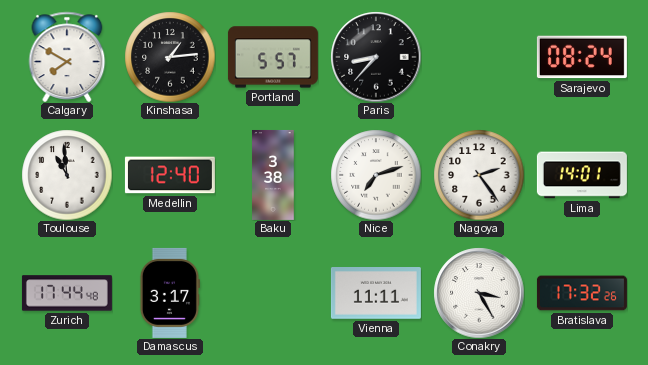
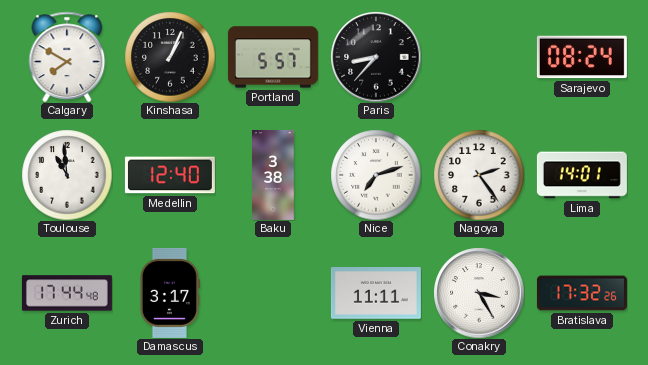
Kinshasa: 1:14 -> 1:04
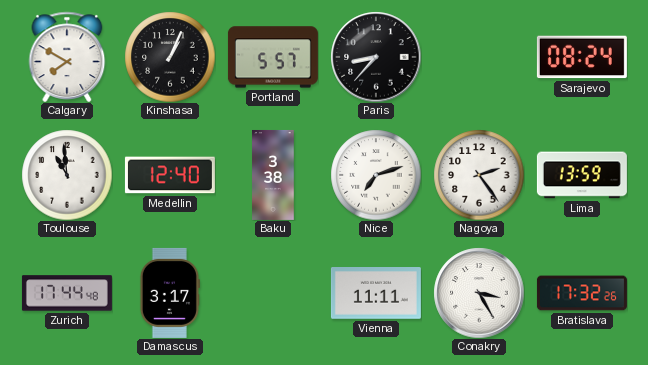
Lima: 14:01 -> 13:59
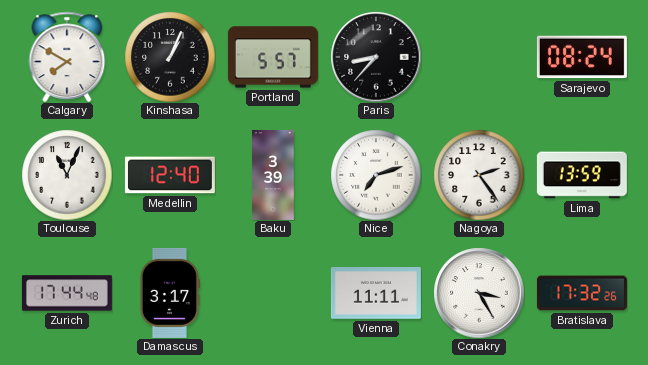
Toulouse: 10:59 -> 11:04
Baku: 3:38 -> 3:39
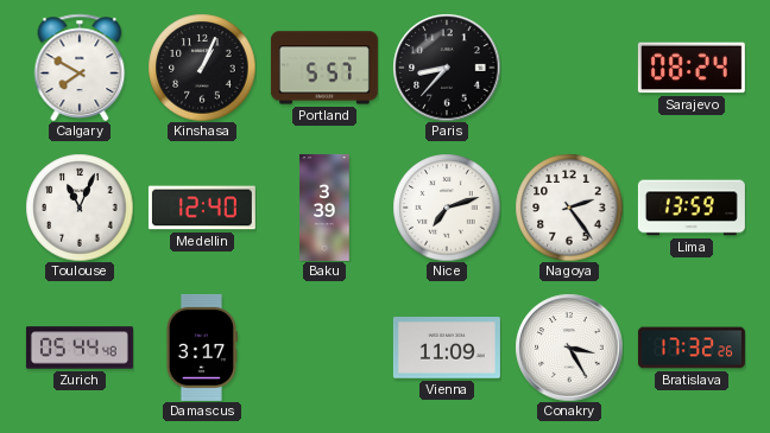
Zurich: 17:44 -> 05:44
Vienna: 11:11 -> 11:09
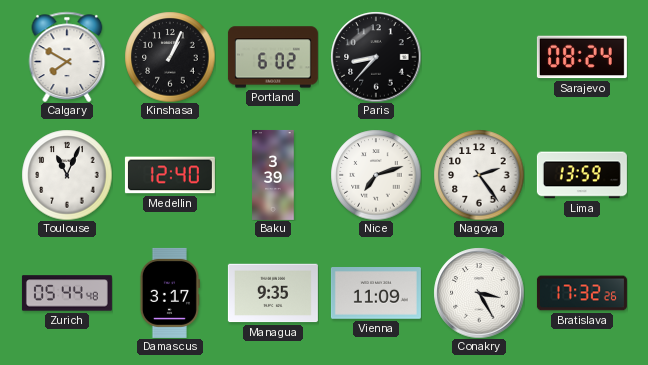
Portland: 5:57 -> 6:02
Managua: none -> 9:35
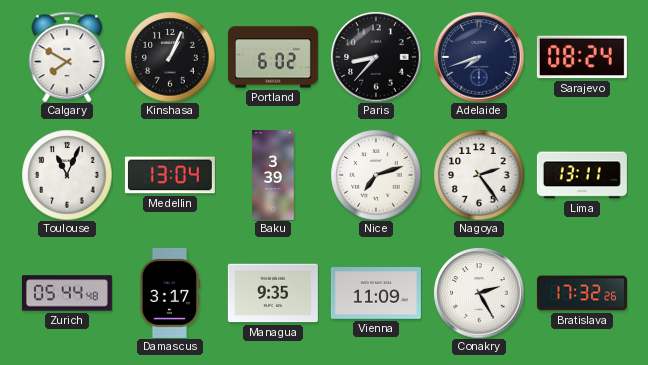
Adelaide: none -> 7:42
Medellin: 12:40 -> 13:04
Lima: 13:59 -> 13:11
Conakry: 3:25 -> 2:25
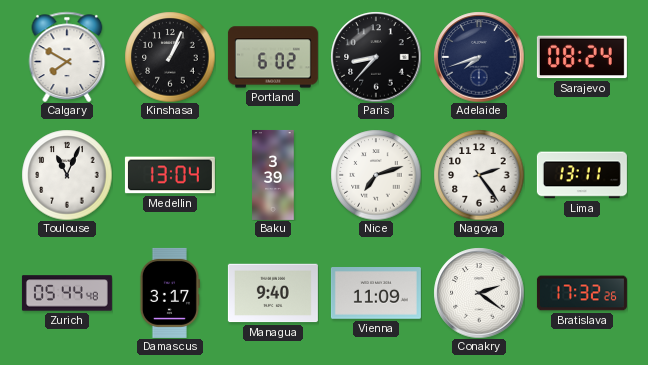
Managua: 9:35 -> 9:40
Conakry: 2:25 -> 2:21
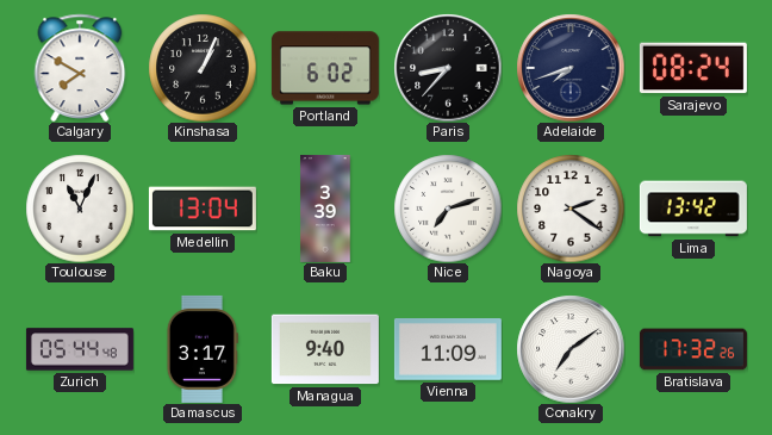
Nagoya: 2:24 -> 2:21
Lima: 13:11 -> 13:42
Conakry: 2:21 -> 7:09
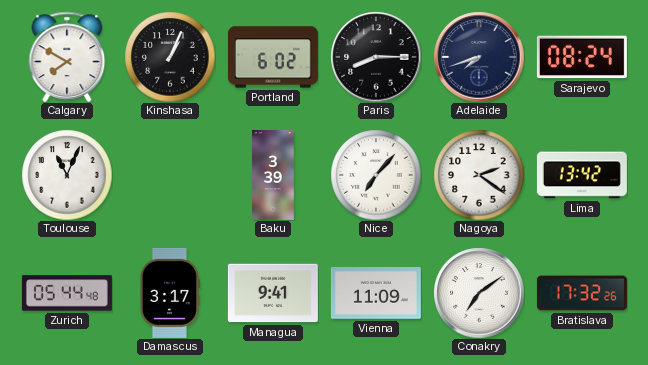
Paris: 8:37 -> 8:15
Medellin: 13:04 -> none
Nice: 7:12 -> 7:07
Managua: 9:40 -> 9:41
